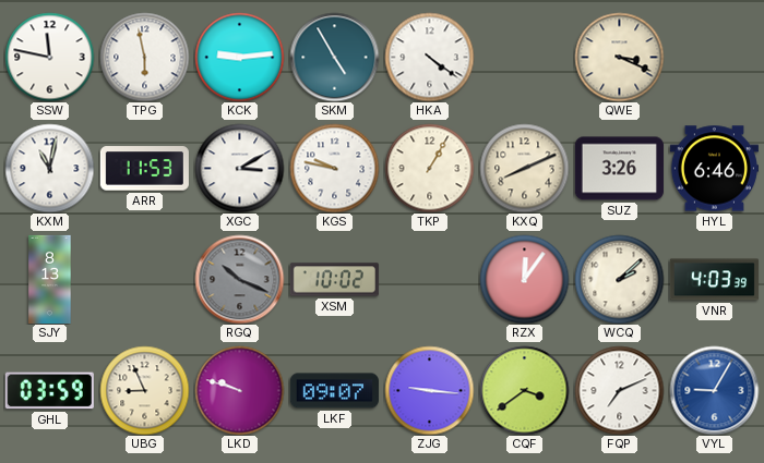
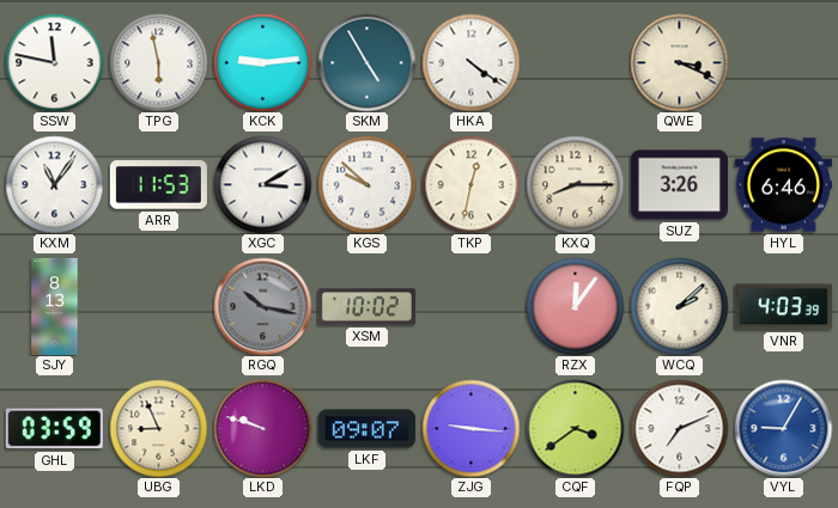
KXM: 11:02 -> 11:06
KGS: 9:47 -> 9:52
TKP: 1:05 -> 12:32
KXQ: 8:11 -> 8:15
RGQ: 10:19 -> 10:17
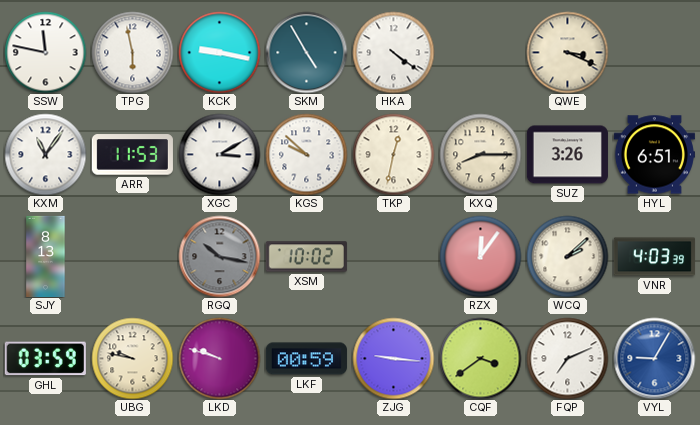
KCK: 9:14 -> 9:17
HYL: 6:46 -> 6:51
UBG: 8:56 -> 9:47
LKF: 09:07 -> 00:59
